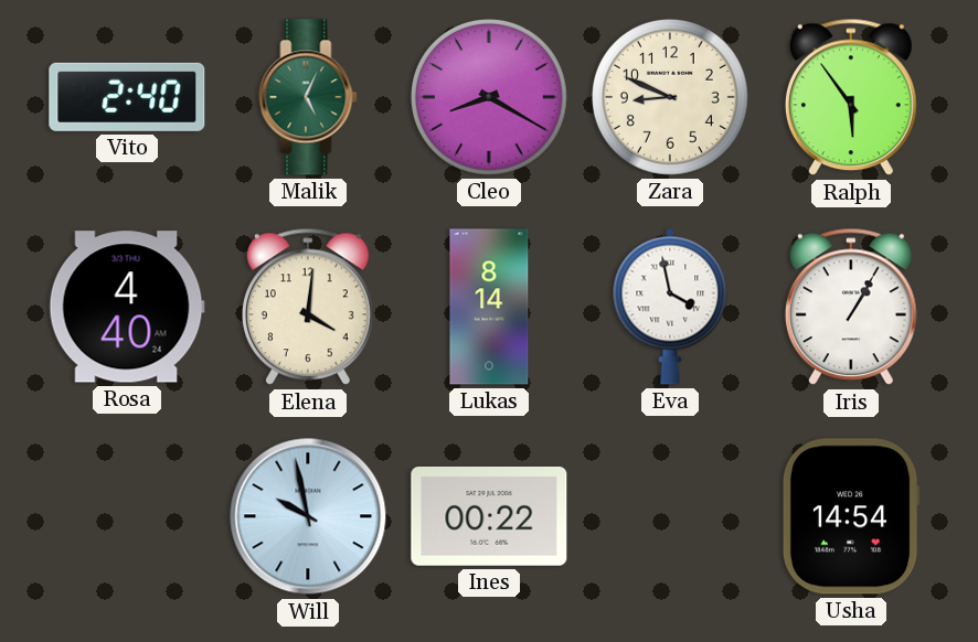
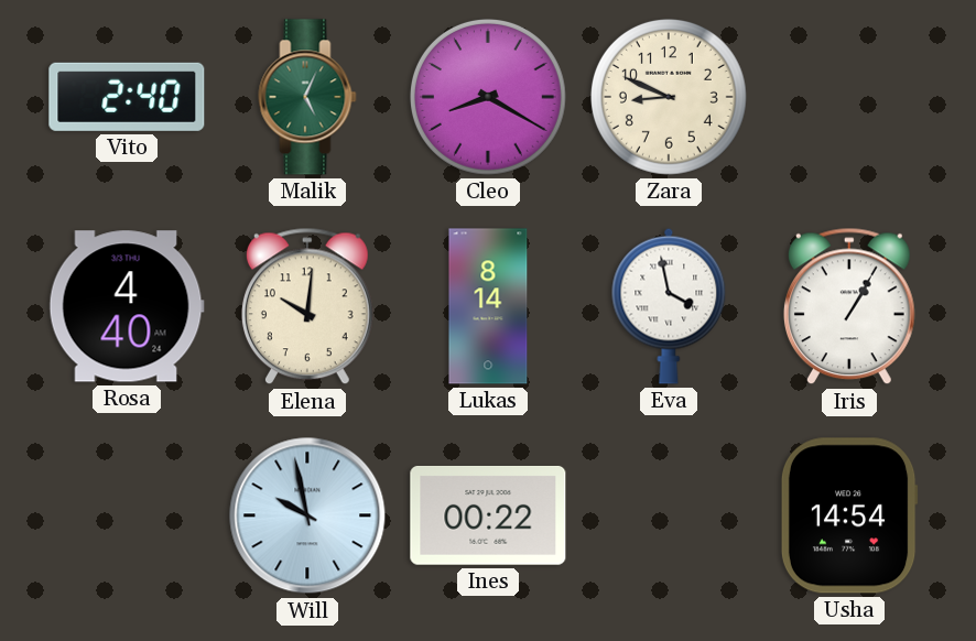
Ralph: 5:54 -> none
Elena: 4:01 -> 10:01
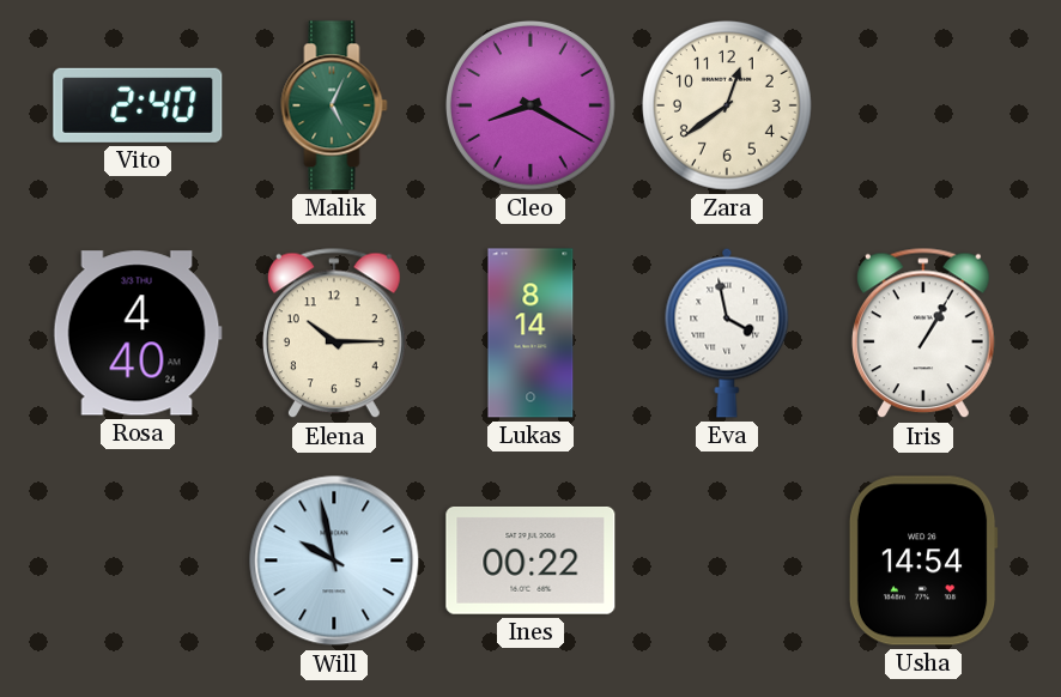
Zara: 8:49 -> 12:39
Elena: 10:01 -> 10:15
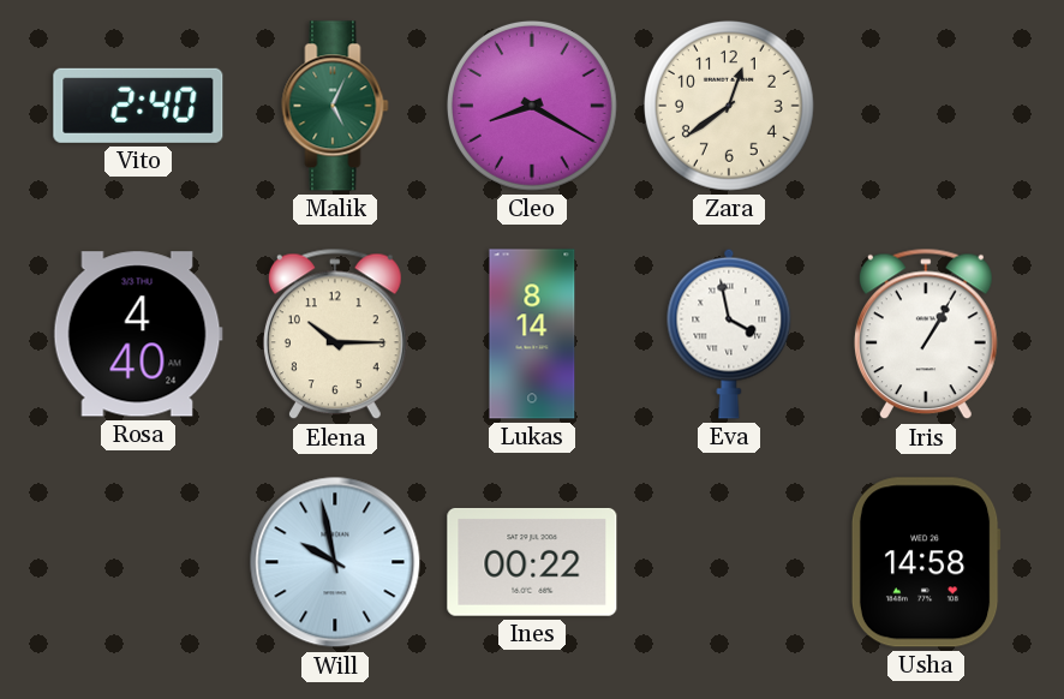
Usha: 14:54 -> 14:58
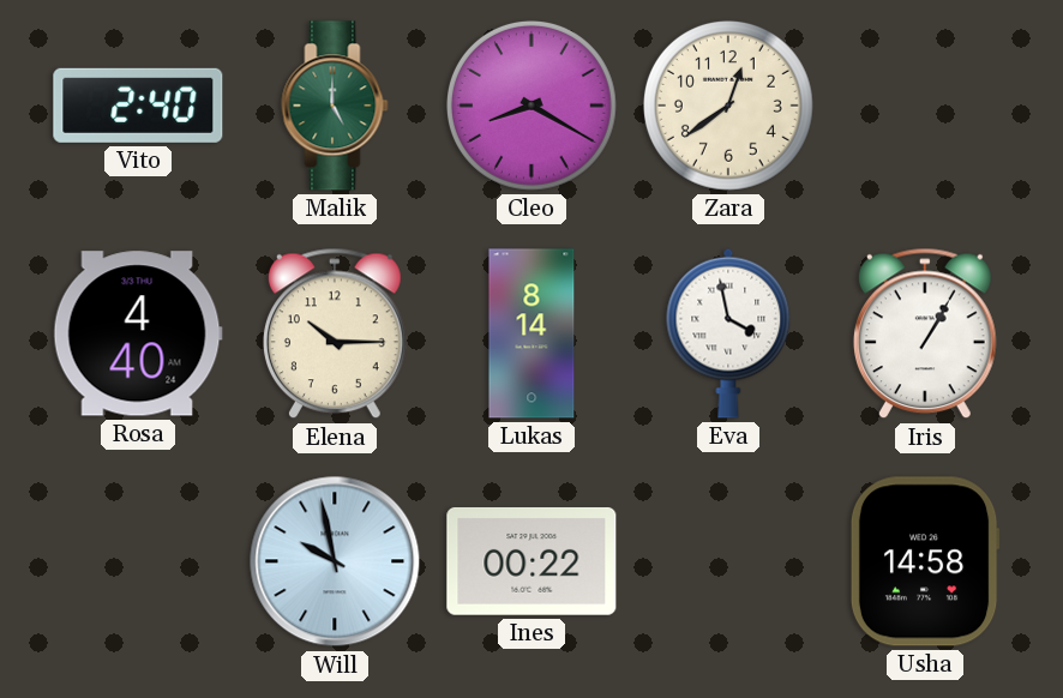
Malik: 5:04 -> 5:00
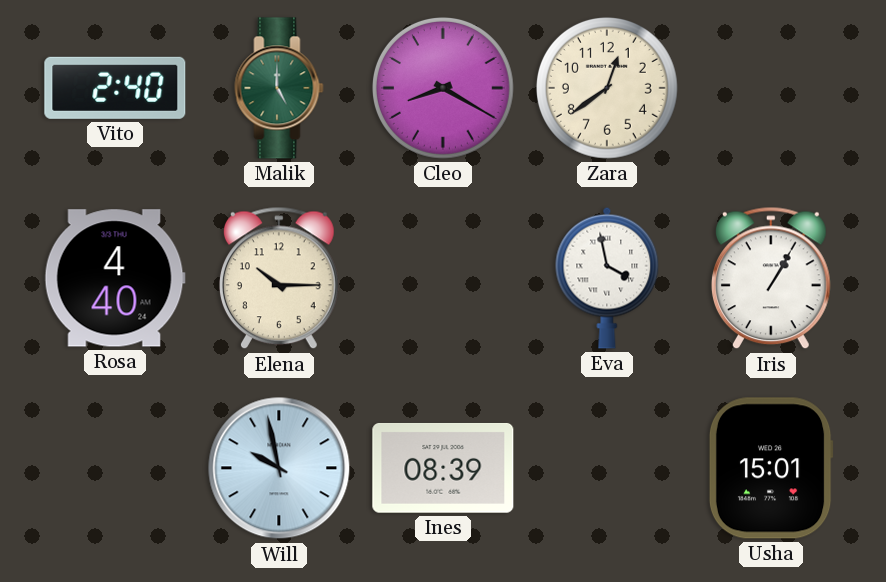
Lukas: 8:14 -> none
Ines: 00:22 -> 08:39
Usha: 14:58 -> 15:01
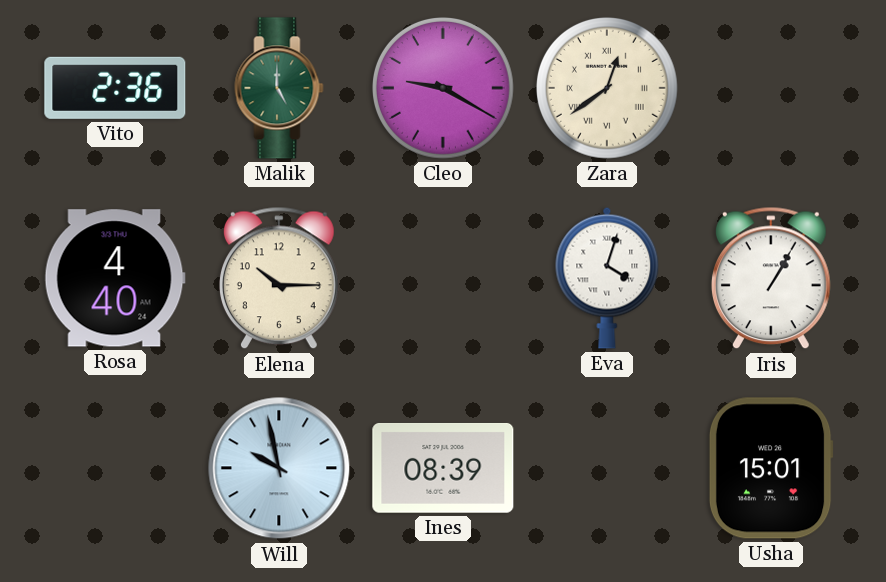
Vito: 2:40 -> 2:36
Cleo: 8:20 -> 9:20
Zara numerals: Arabic -> Roman
Eva: 3:58 -> 4:03
